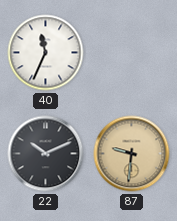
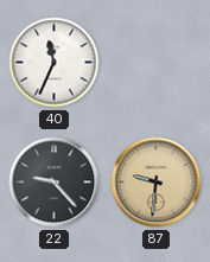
22: 10:11 -> 9:23
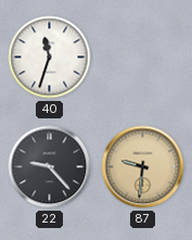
40: 11:34 -> 11:33
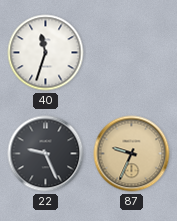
22: 9:23 -> 9:26
87: 9:31 -> 9:34
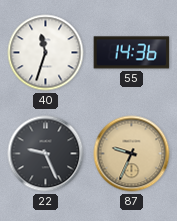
55: none -> 14:36
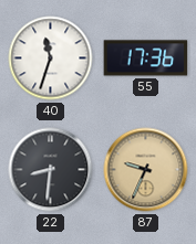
55: 14:36 -> 17:36
22: 9:26 -> 8:31
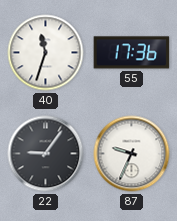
22: 8:31 -> 9:06
87 dial: champagne -> white
